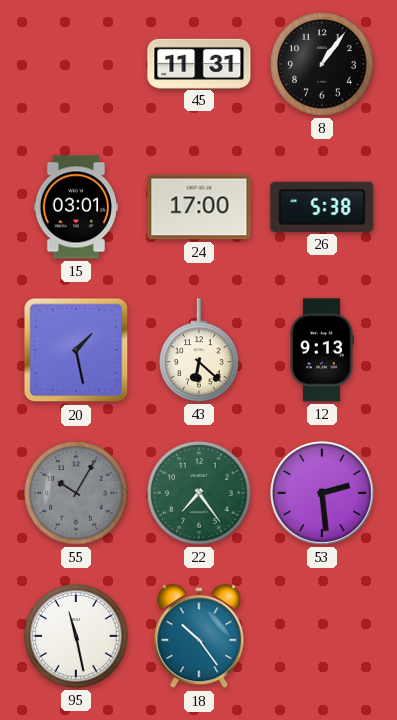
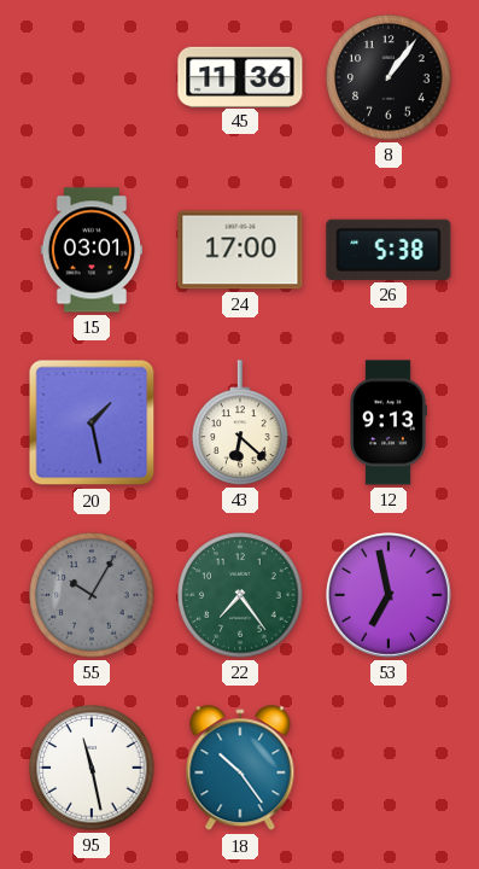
45: 11:31 -> 11:36
53: 2:29 -> 6:58
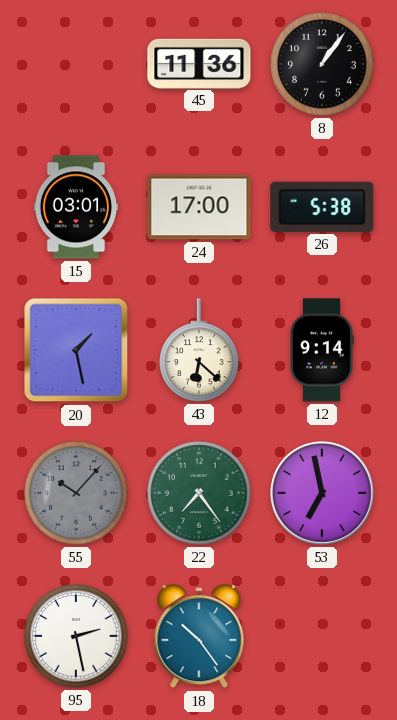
12: 9:13 -> 9:14
55: 10:05 -> 10:07
95: 11:28 -> 2:28
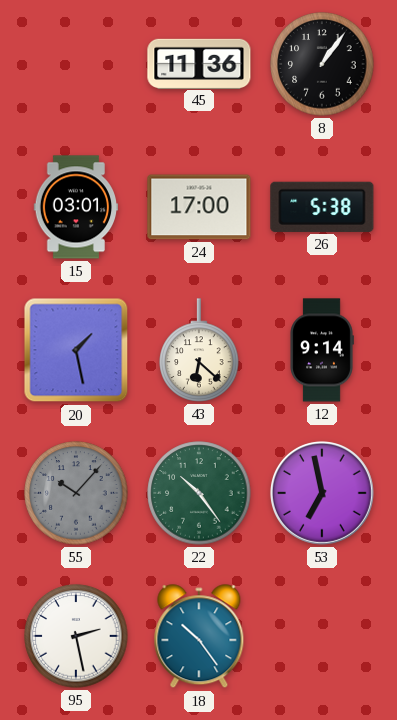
22: 7:24 -> 10:24
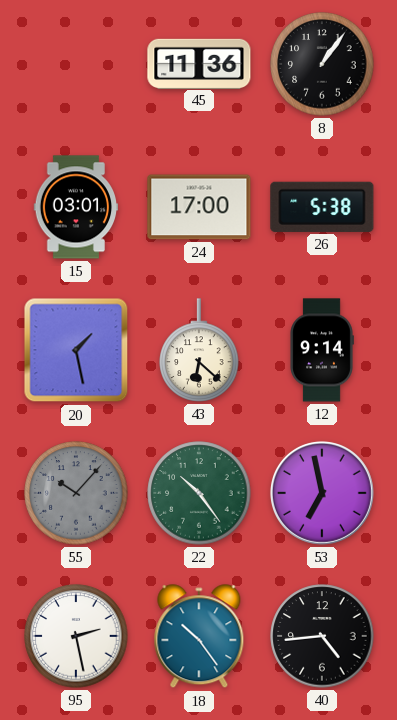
40: none -> 4:44
